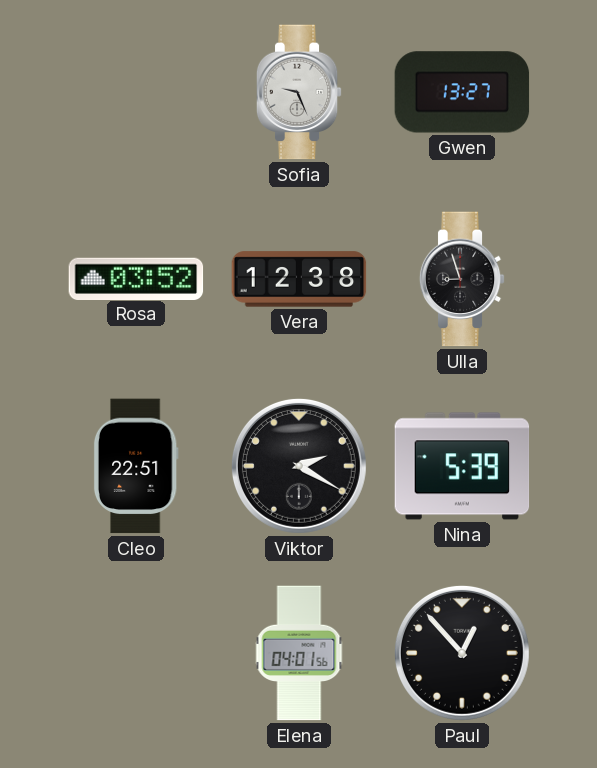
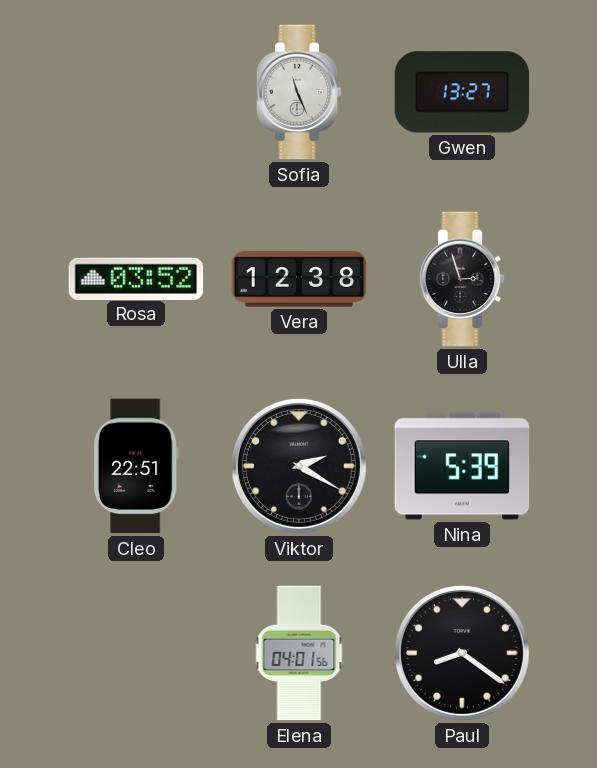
Sofia: 9:26 -> 11:26
Ulla: 8:57 -> 2:57
Paul: 12:53 -> 8:21
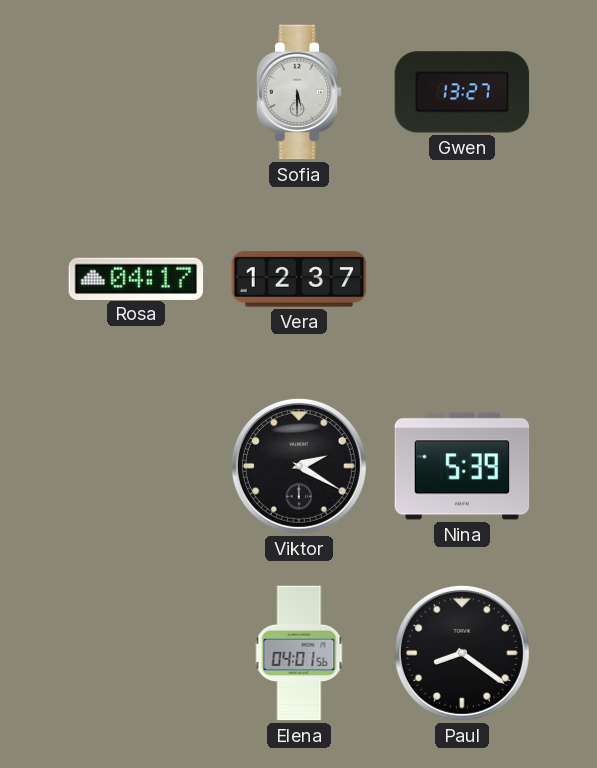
Sofia: 11:26 -> 5:30
Rosa: 03:52 -> 04:17
Vera: 12:38 -> 12:37
Ulla: 2:57 -> none
Cleo: 22:51 -> none
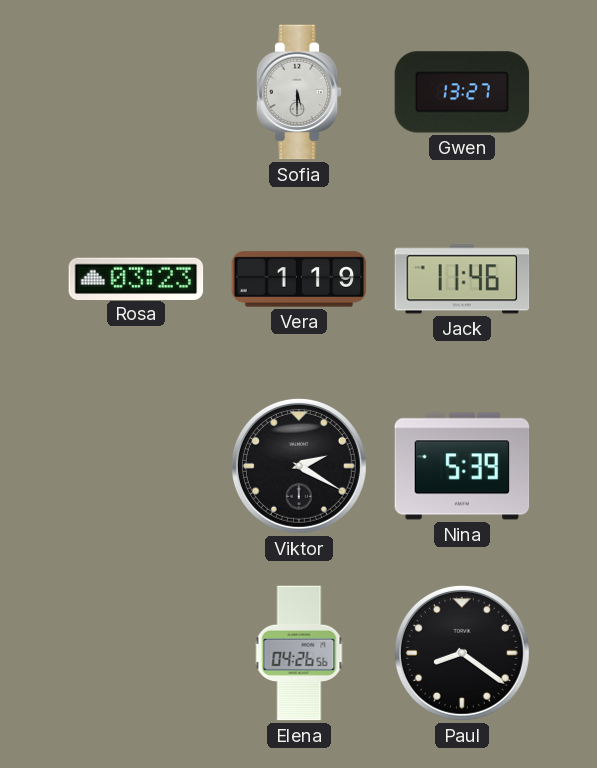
Rosa: 04:17 -> 03:23
Vera: 12:37 -> 1:19
Jack: none -> 11:46
Elena: 04:01 -> 04:26
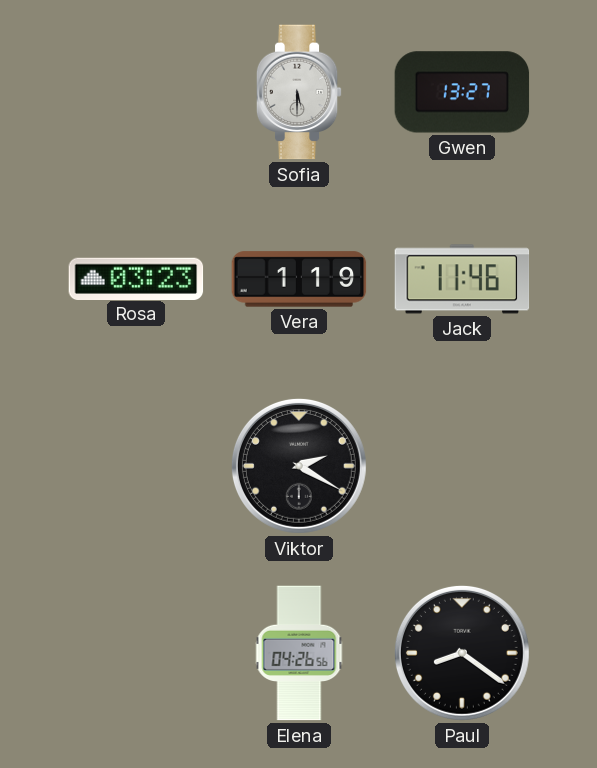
Nina: 5:39 -> none
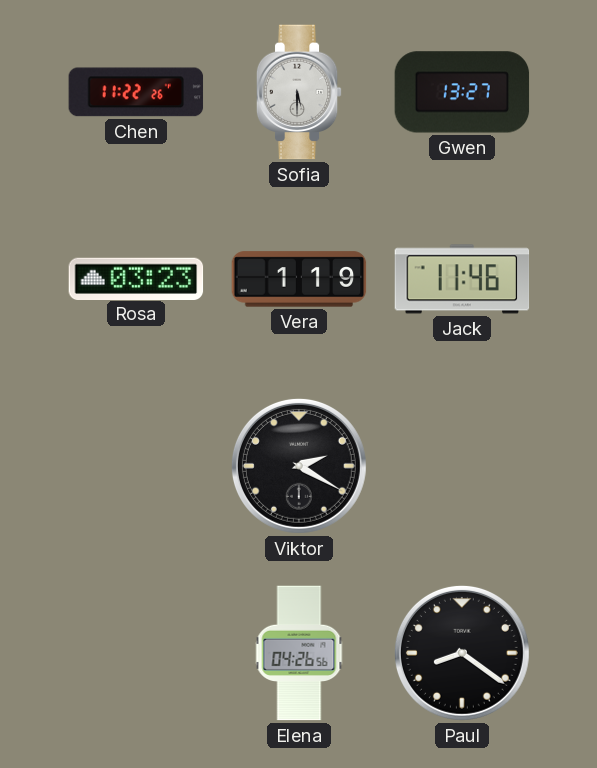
Chen: none -> 11:22
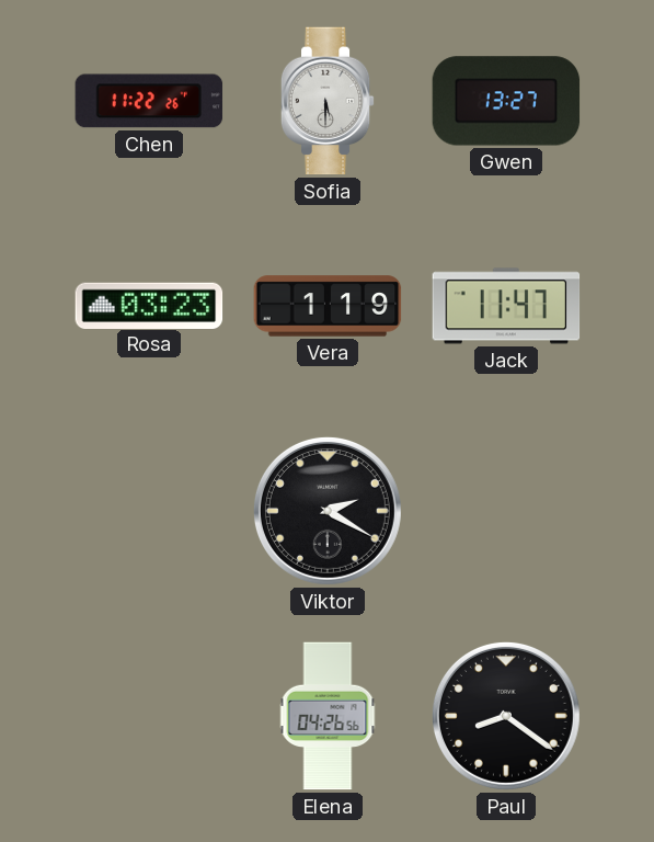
Jack: 11:46 -> 11:47
